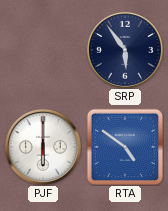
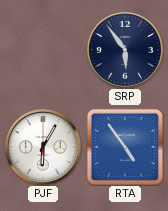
PJF: 6:00 -> 6:05
RTA: 4:51 -> 4:54
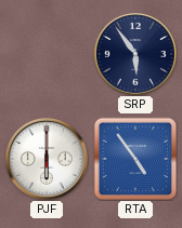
PJF: 6:05 -> 6:00
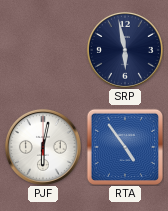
SRP: 5:54 -> 5:58
PJF: 6:00 -> 6:02
